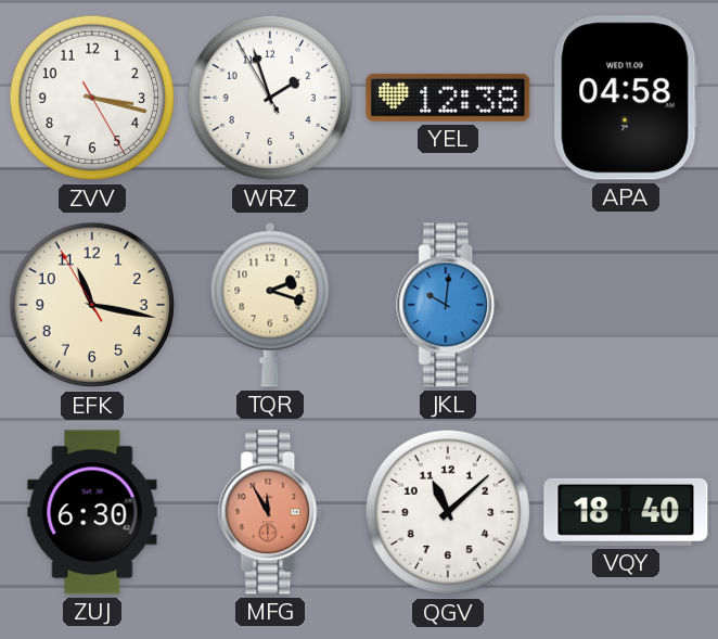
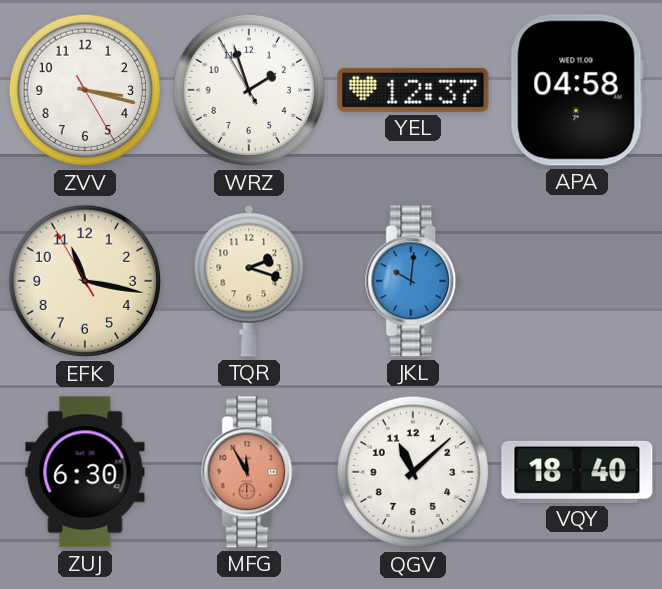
YEL: 12:38 -> 12:37
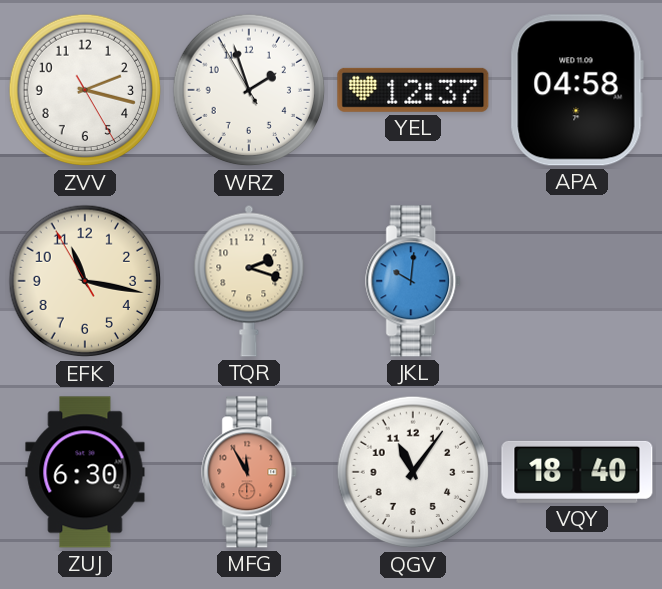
ZVV: 3:17 -> 2:17
QGV: 11:08 -> 11:06
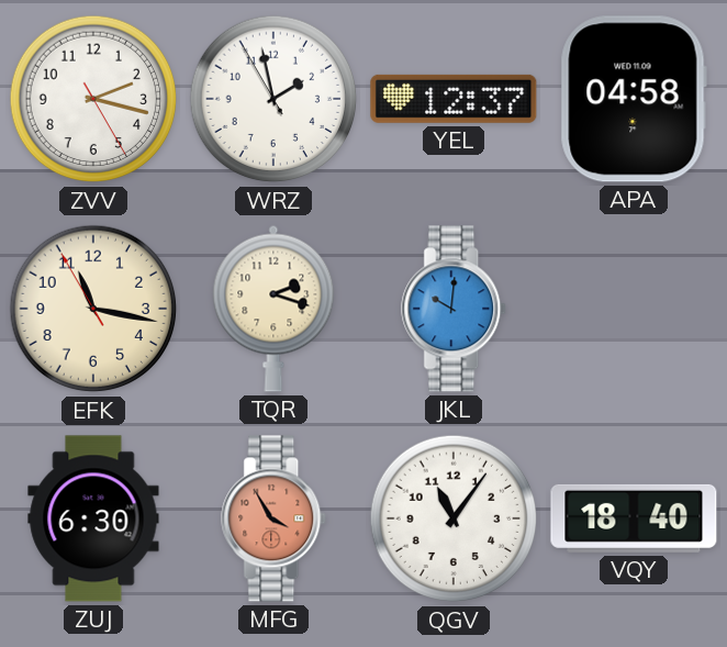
WRZ: 1:56 -> 1:57
MFG: 11:55 -> 3:55
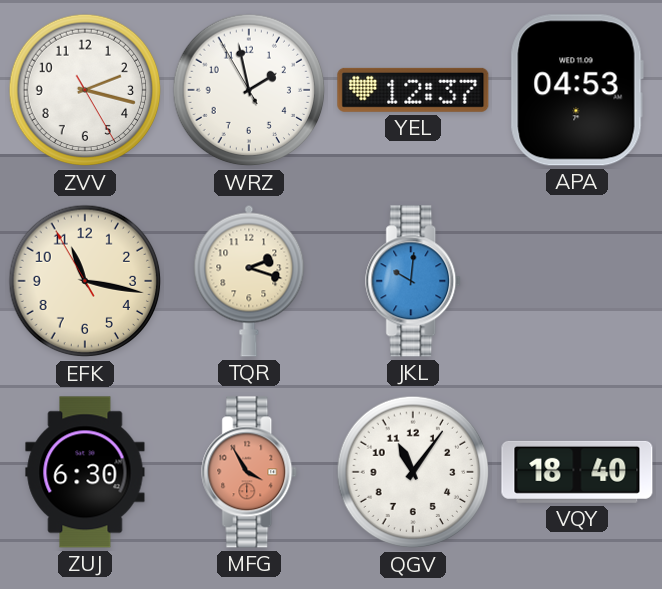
APA: 04:58 -> 04:53
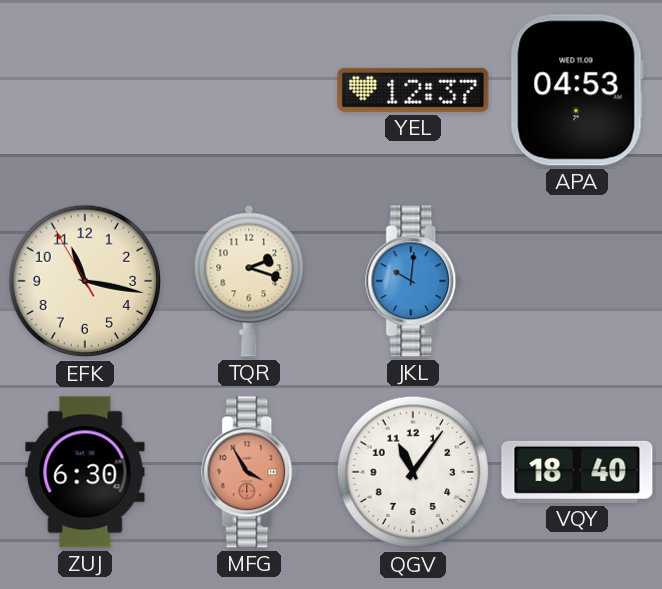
ZVV: 2:17 -> none
WRZ: 1:57 -> none
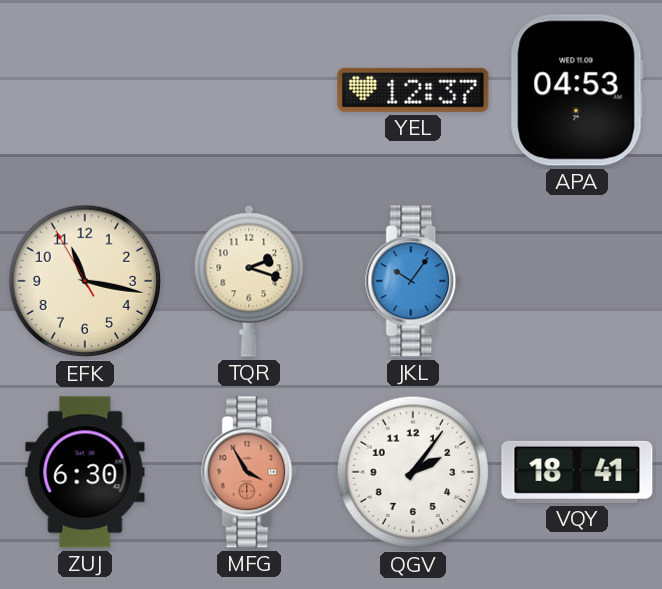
JKL: 10:01 -> 10:06
QGV: 11:06 -> 2:06
VQY: 18:40 -> 18:41
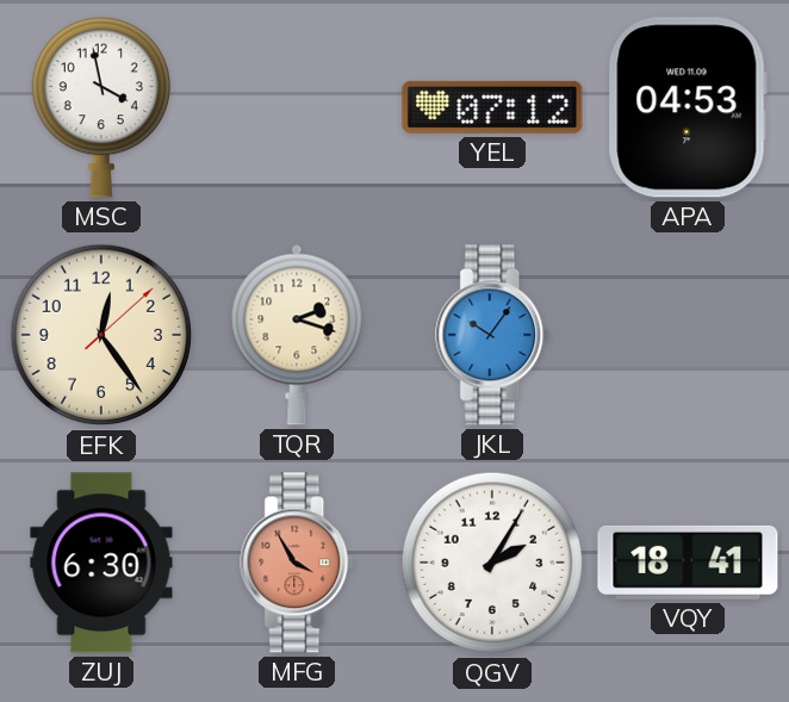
MSC: none -> 3:58
YEL: 12:37 -> 07:12
EFK: 11:16 -> 12:24
QGV: 2:06 -> 2:05
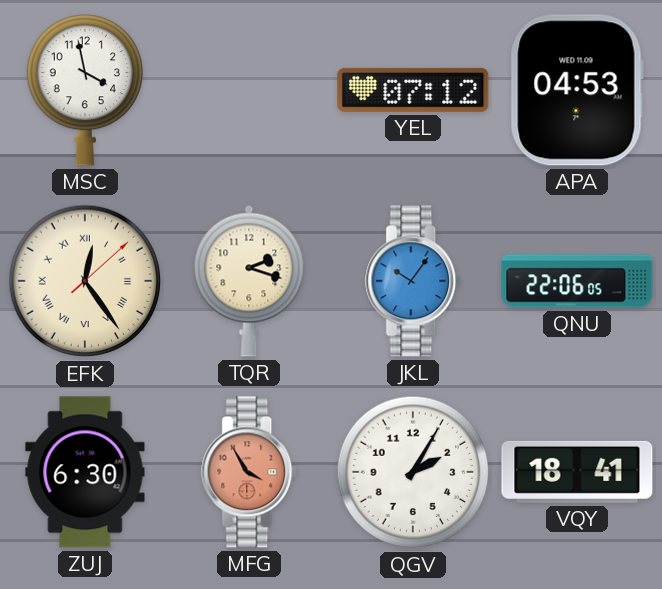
EFK numerals: Arabic -> Roman
QNU: none -> 22:06
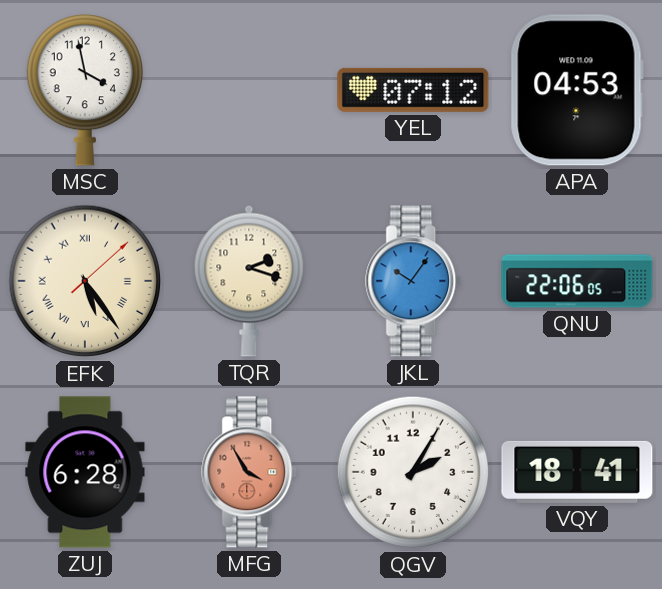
EFK: 12:24 -> 5:24
ZUJ: 6:30 -> 6:28
